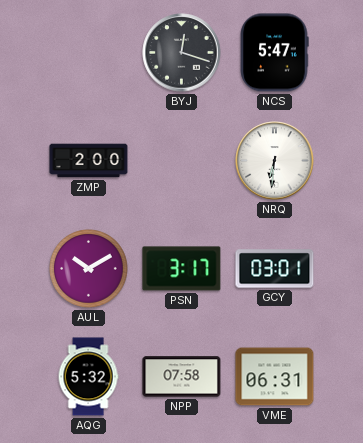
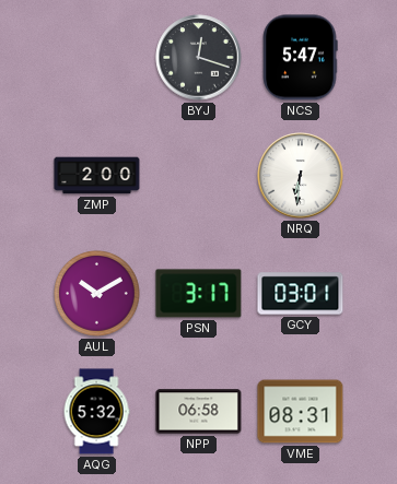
NPP: 07:58 -> 06:58
VME: 06:31 -> 08:31
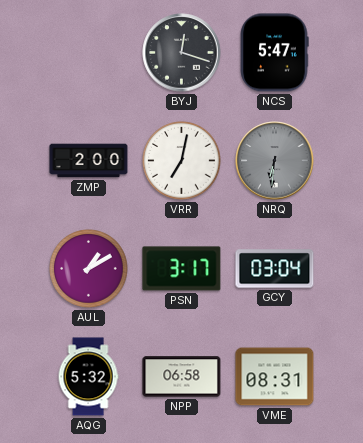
VRR: none -> 7:02
NRQ dial: white -> grey
AUL: 10:10 -> 1:10
GCY: 03:01 -> 03:04
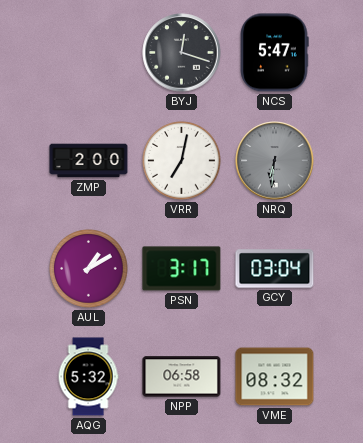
VME: 08:31 -> 08:32
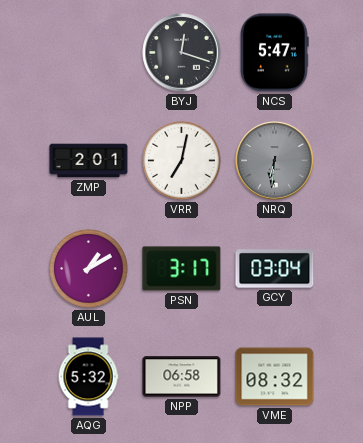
ZMP: 2:00 -> 2:01
